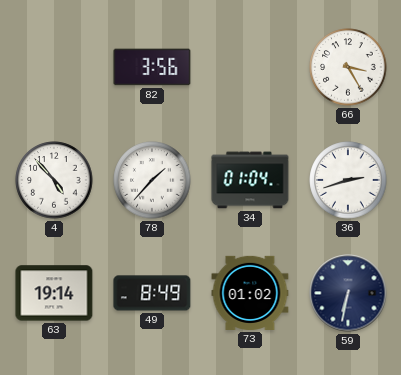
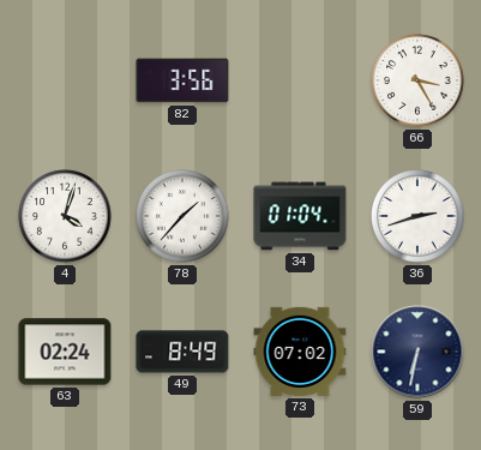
4: 4:53 -> 4:03
63: 19:14 -> 02:24
73: 01:02 -> 07:02
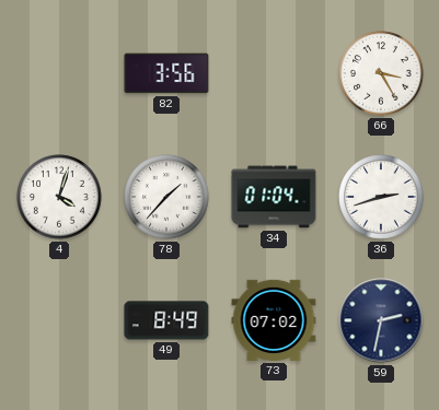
63: 02:24 -> none
59: 6:32 -> 2:32
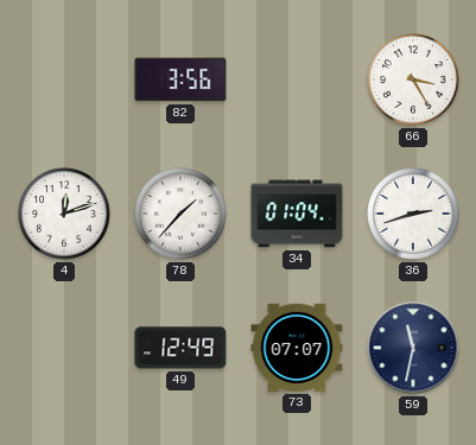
4: 4:03 -> 12:12
49: 8:49 -> 12:49
73: 07:02 -> 07:07
59: 2:32 -> 11:32
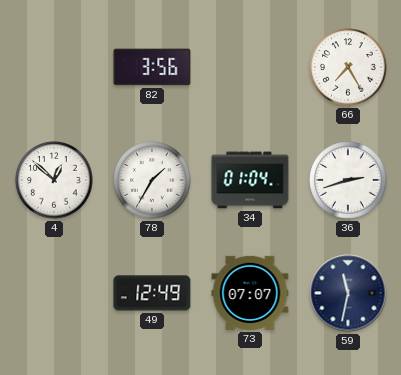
66: 3:25 -> 7:25
4: 12:12 -> 12:52
78: 1:37 -> 1:35
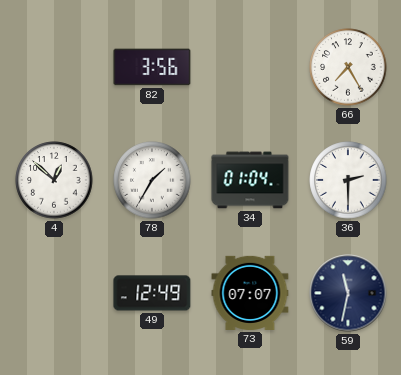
36: 2:42 -> 2:30
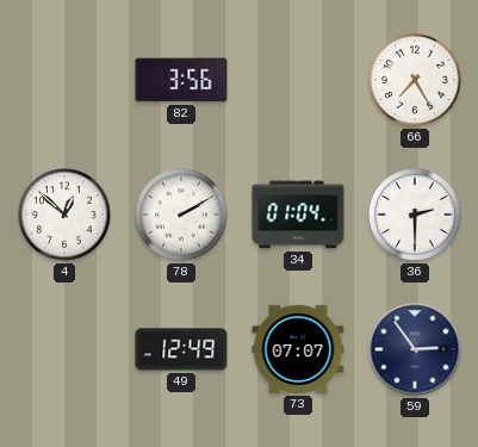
78: 1:35 -> 2:10
59: 11:32 -> 2:54
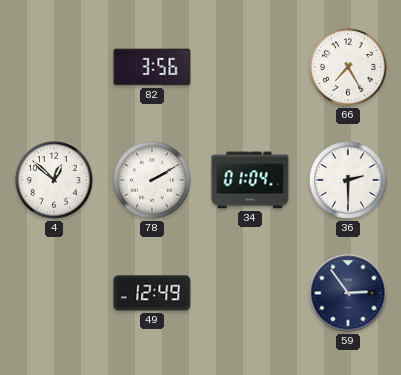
73: 07:07 -> none
